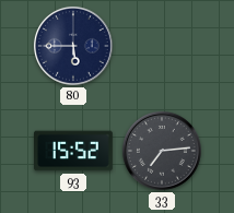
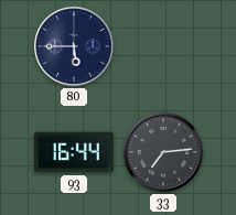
93: 15:52 -> 16:44
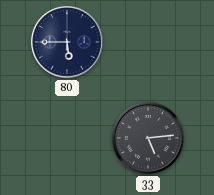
93: 16:44 -> none
33: 7:14 -> 5:14
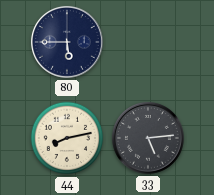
44: none -> 8:13
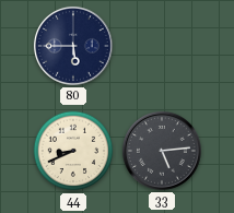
44: 8:13 -> 8:41
